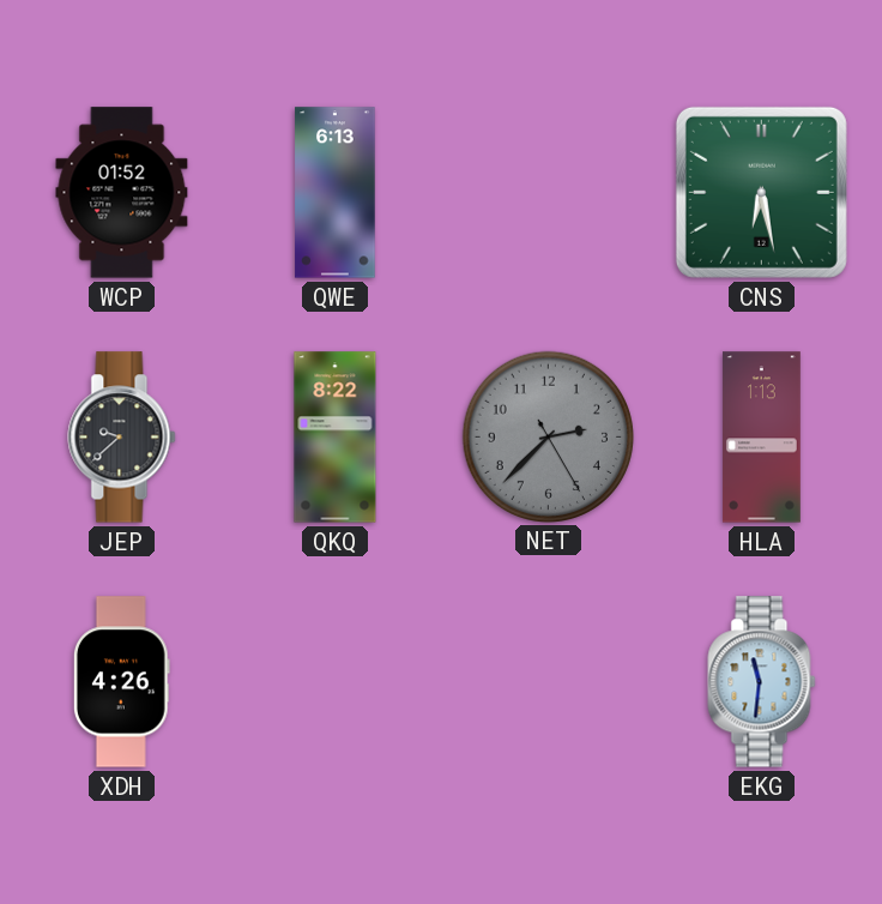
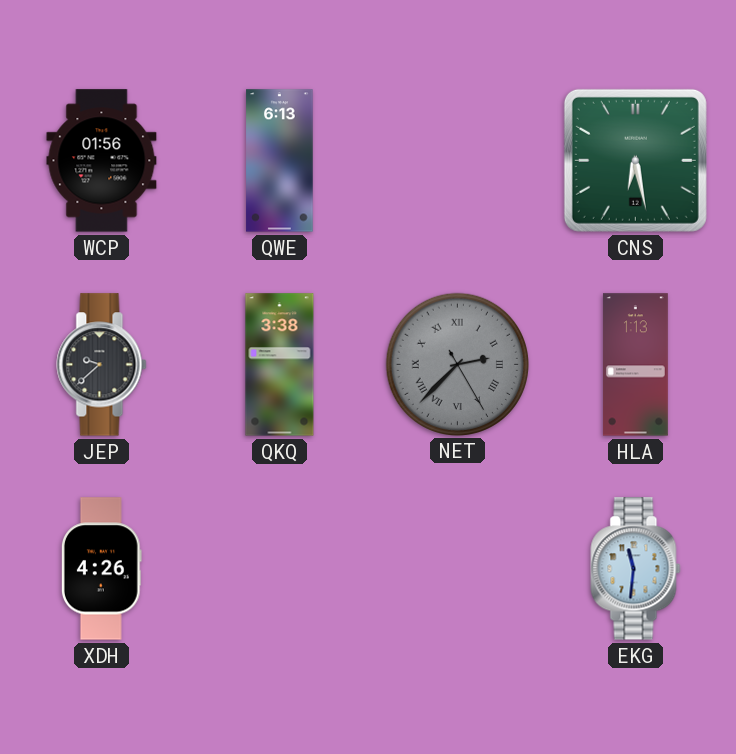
WCP: 01:52 -> 01:56
QKQ: 8:22 -> 3:38
NET numerals: Arabic -> Roman
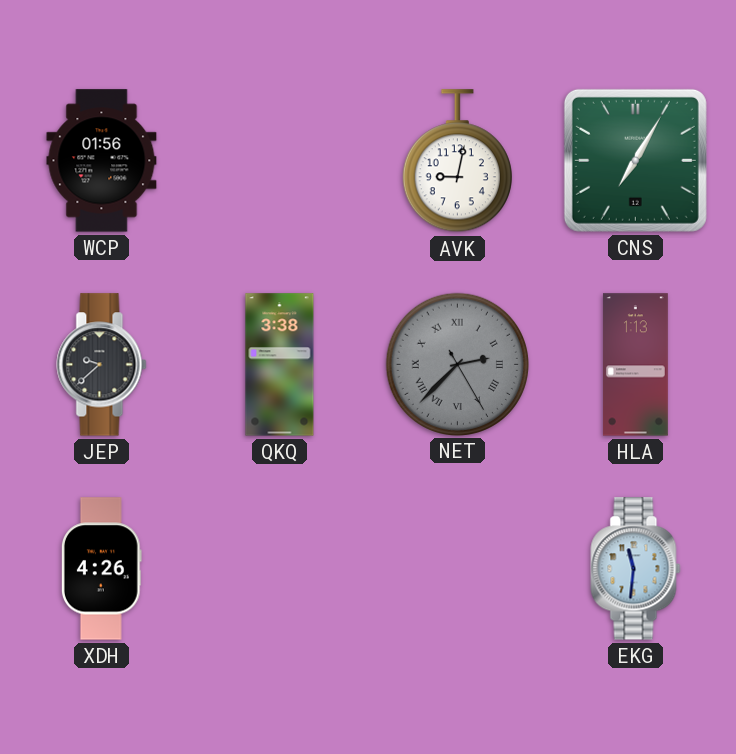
QWE: 6:13 -> none
AVK: none -> 9:02
CNS: 6:28 -> 7:05
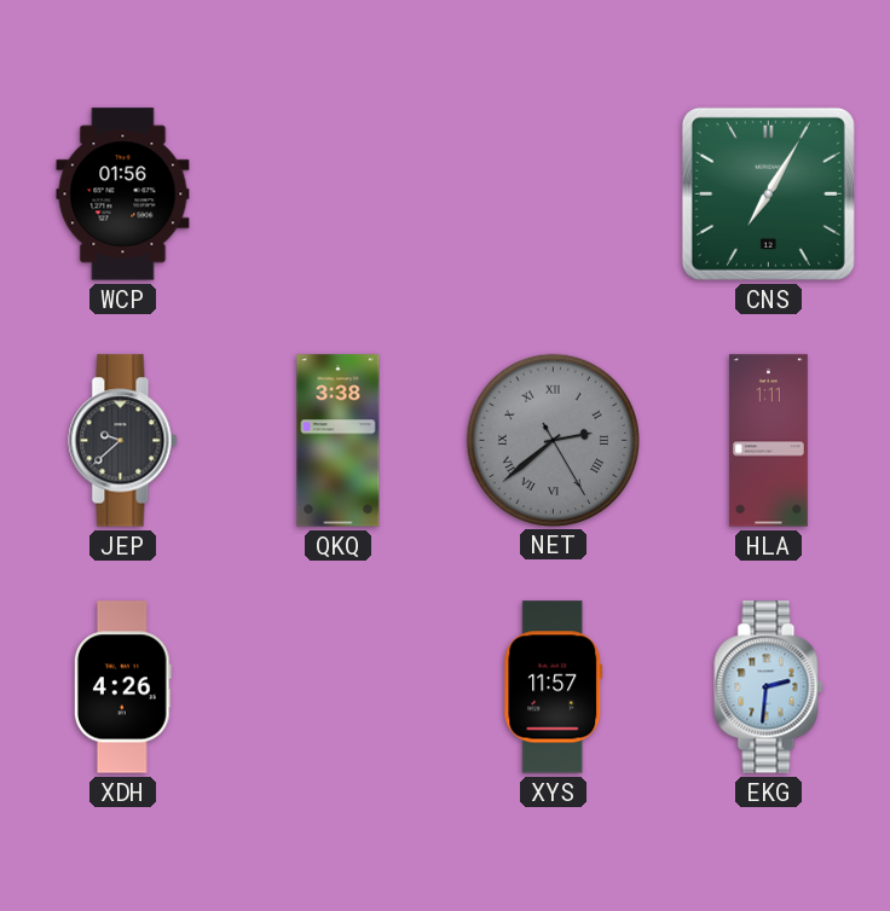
AVK: 9:02 -> none
NET: 2:37 -> 2:38
HLA: 1:13 -> 1:11
XYS: none -> 11:57
EKG: 11:31 -> 2:31
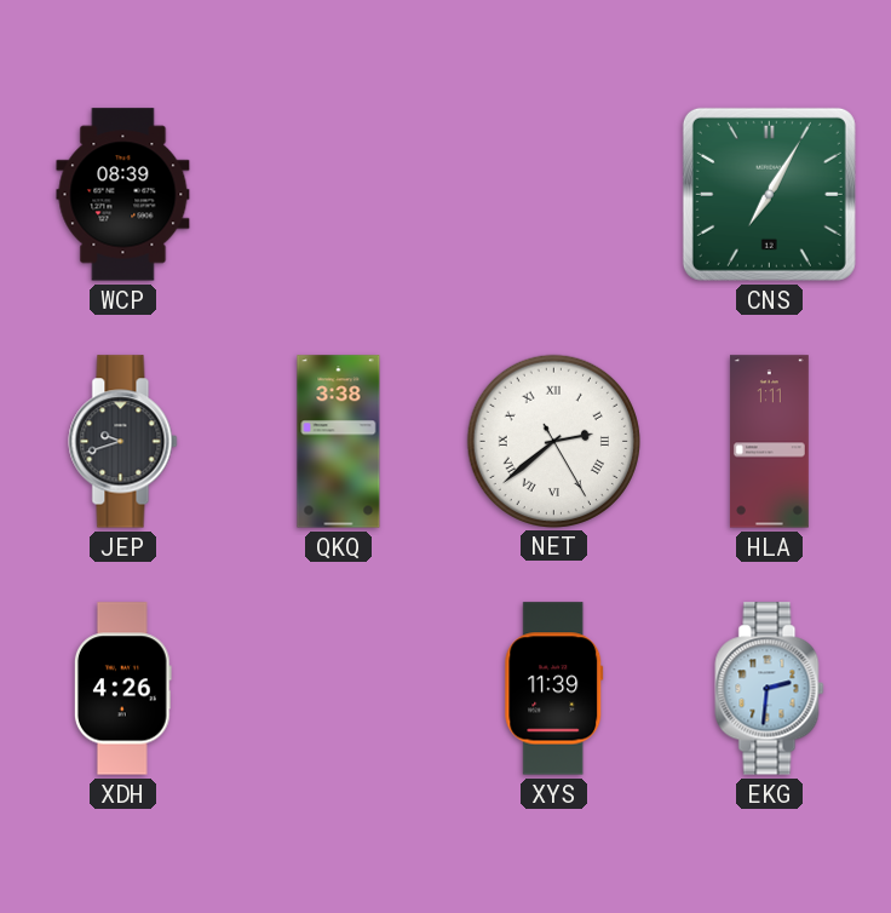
WCP: 01:56 -> 08:39
JEP: 9:38 -> 9:42
NET dial: grey -> white
XYS: 11:57 -> 11:39
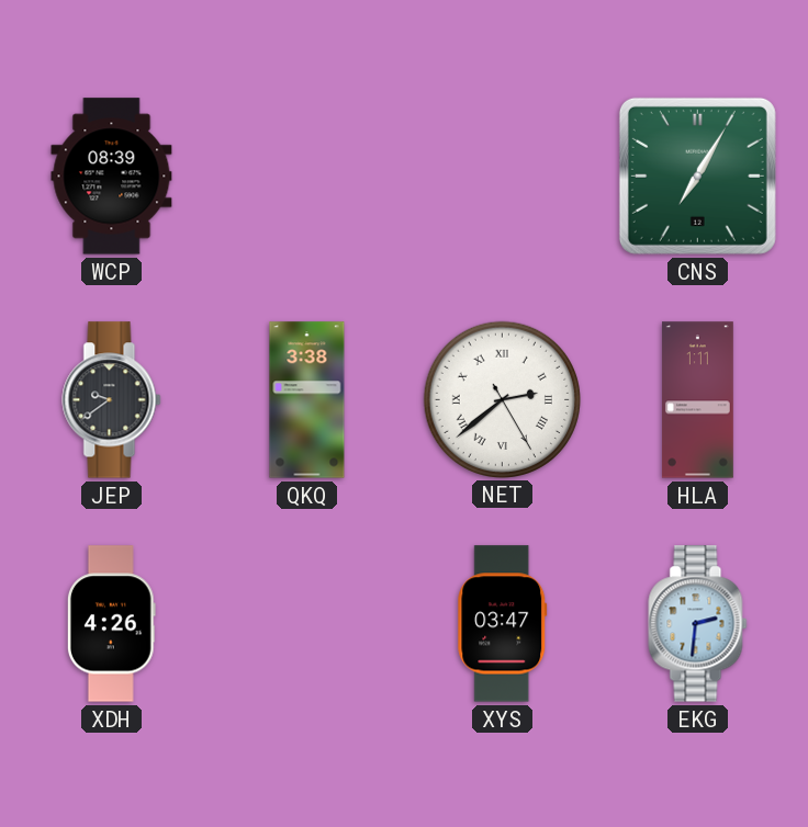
JEP: 9:42 -> 9:39
XYS: 11:39 -> 03:47
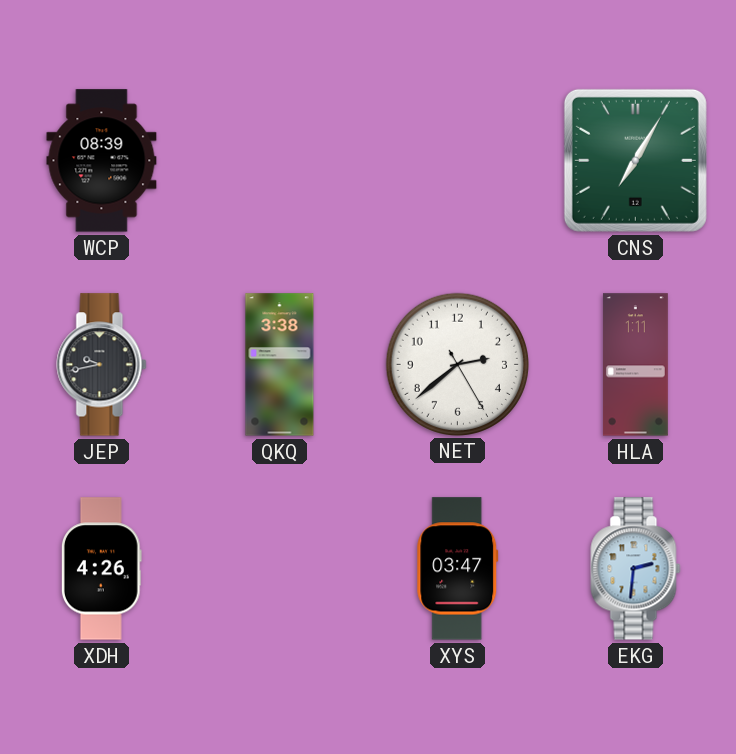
JEP: 9:39 -> 9:43
NET numerals: Roman -> Arabic
